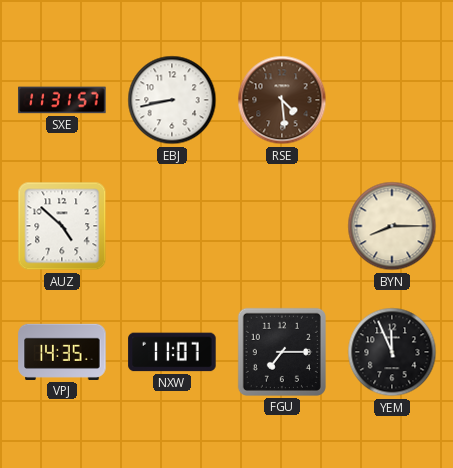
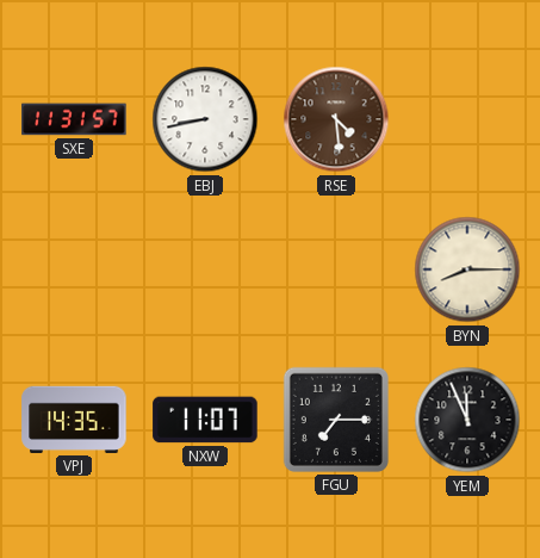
AUZ: 4:52 -> none
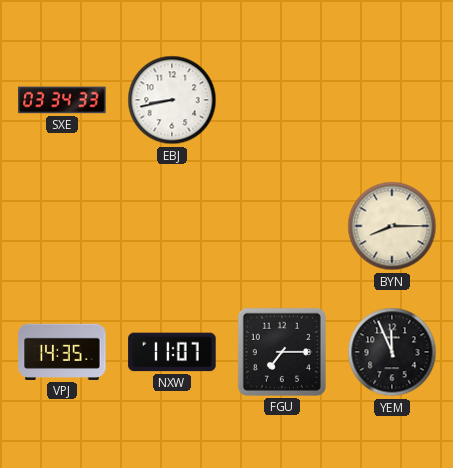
SXE: 11:31 -> 03:34
RSE: 4:29 -> none
